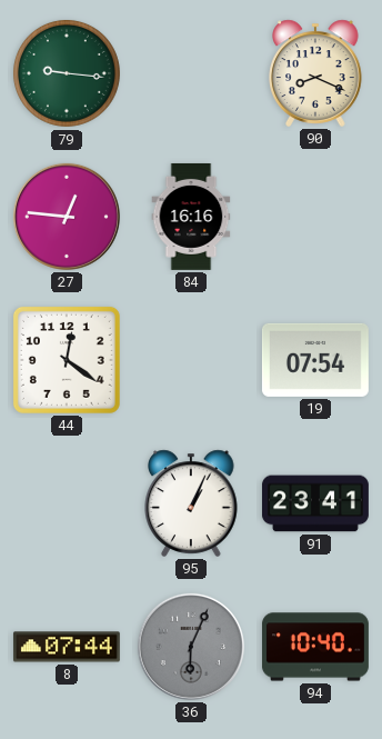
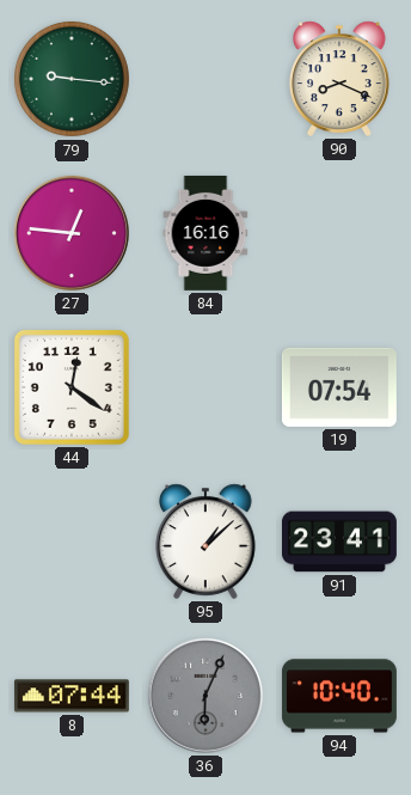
95: 1:04 -> 1:08
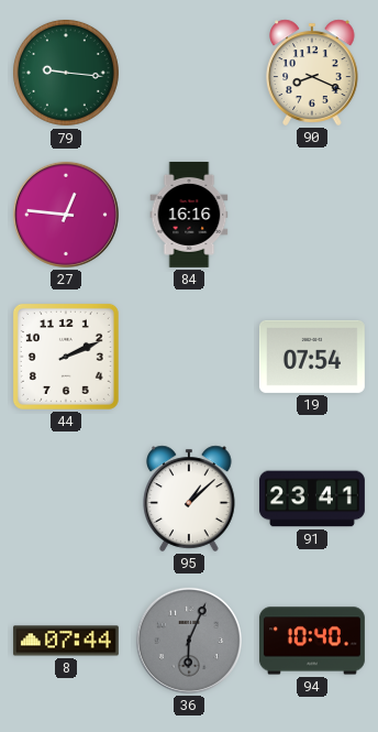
44: 12:21 -> 2:11
